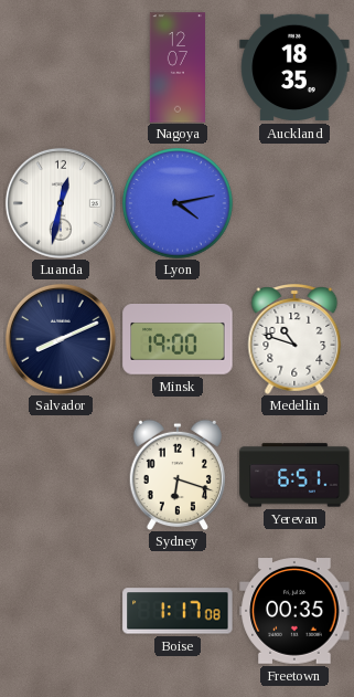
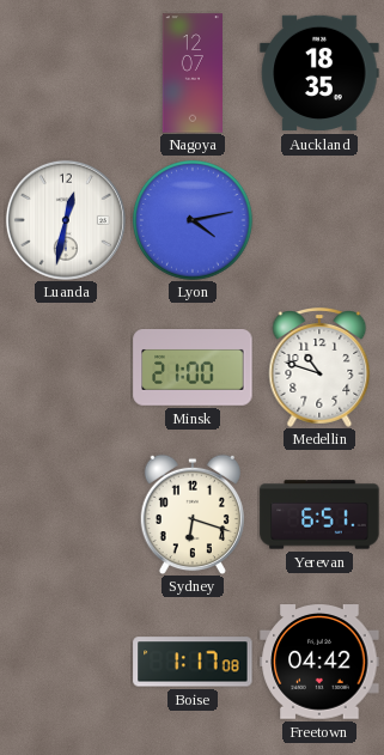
Salvador: 8:11 -> none
Minsk: 19:00 -> 21:00
Freetown: 00:35 -> 04:42
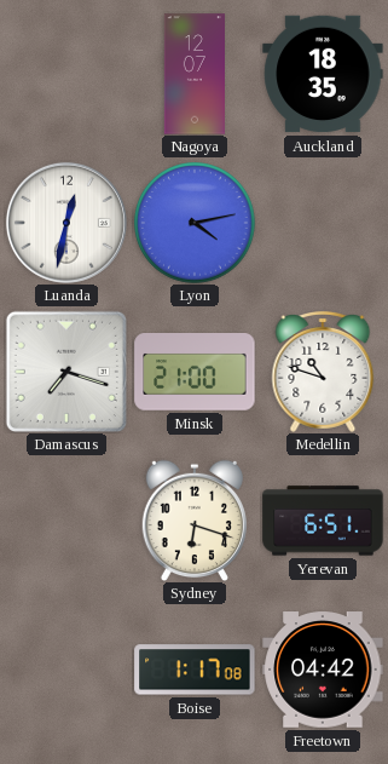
Damascus: none -> 7:18
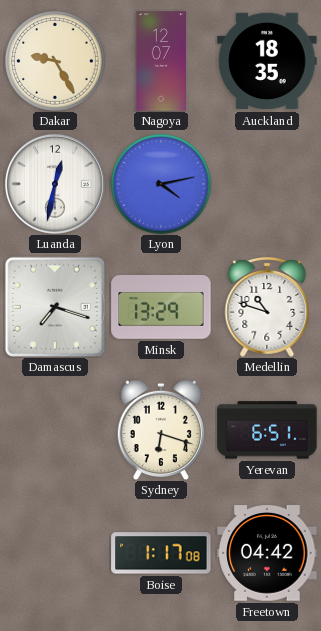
Dakar: none -> 9:25
Minsk: 21:00 -> 13:29
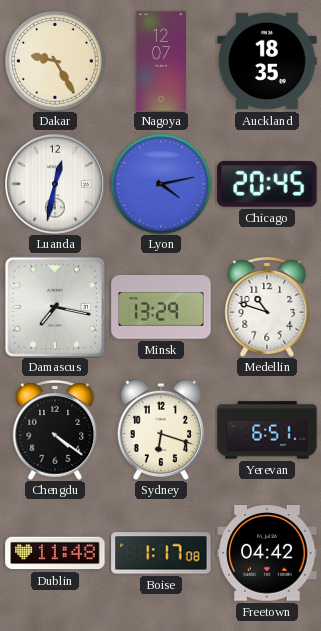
Chicago: none -> 20:45
Damascus: 7:18 -> 7:17
Chengdu: none -> 4:21
Dublin: none -> 11:48
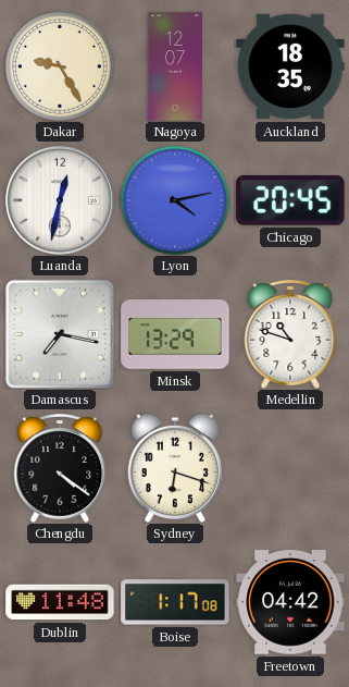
Yerevan: 6:51 -> none
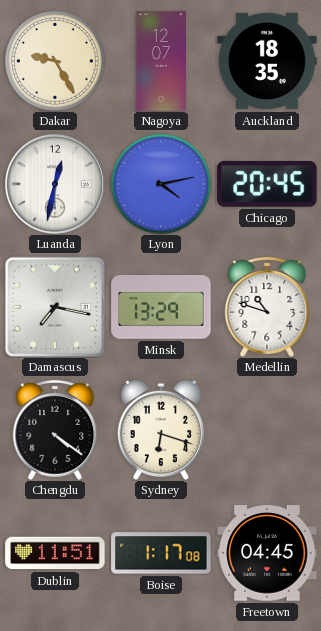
Dublin: 11:48 -> 11:51
Freetown: 04:42 -> 04:45
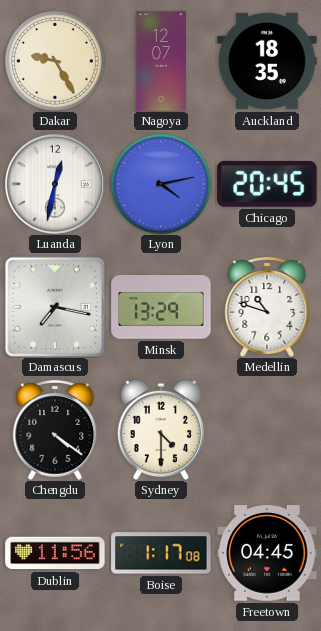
Sydney: 6:18 -> 4:30
Dublin: 11:51 -> 11:56
